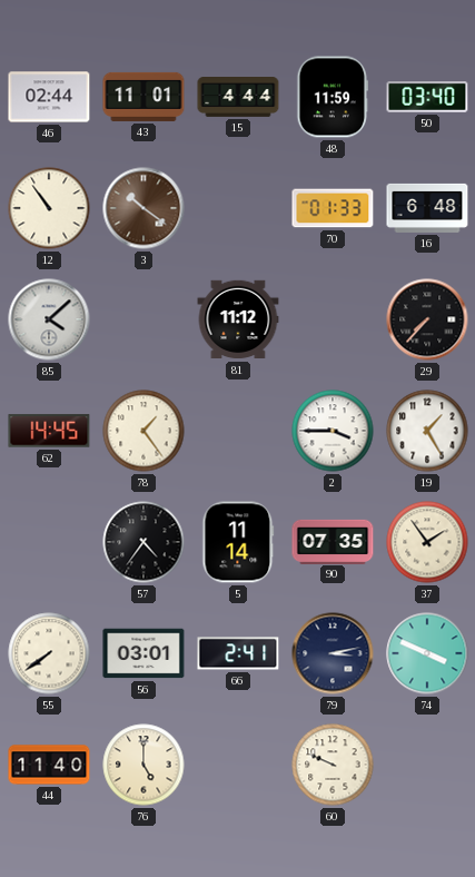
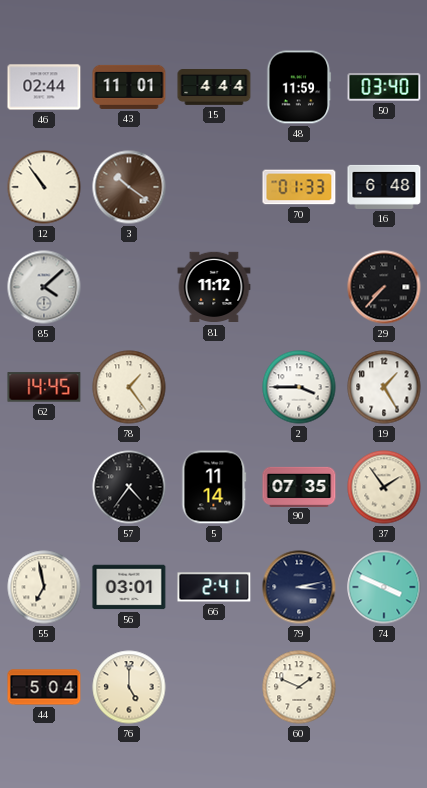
55: 7:39 -> 6:58
44: 11:40 -> 5:04
60: 9:49 -> 1:49
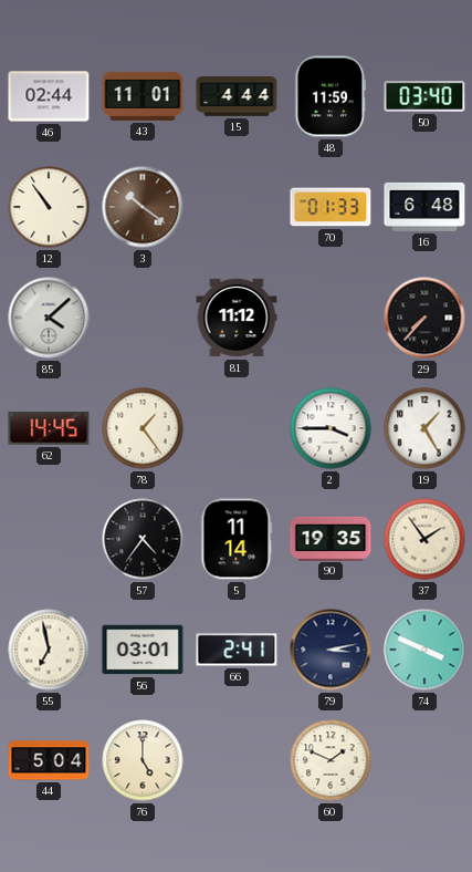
90: 07:35 -> 19:35
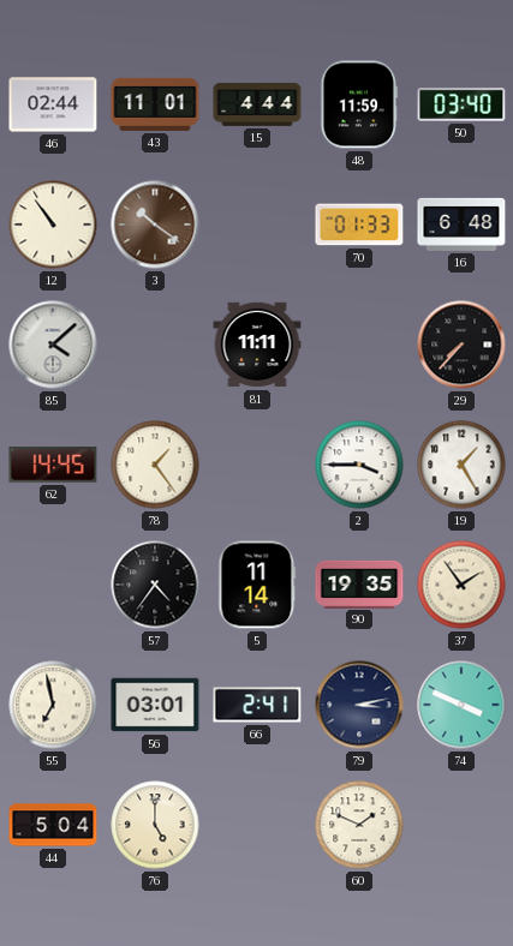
81: 11:12 -> 11:11
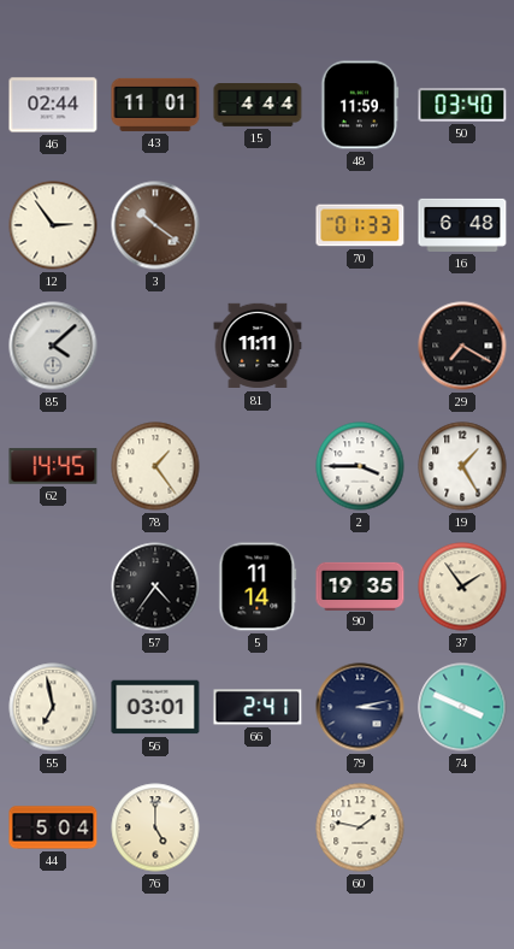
12: 10:54 -> 2:54
29: 7:37 -> 7:20
60: 1:49 -> 1:47
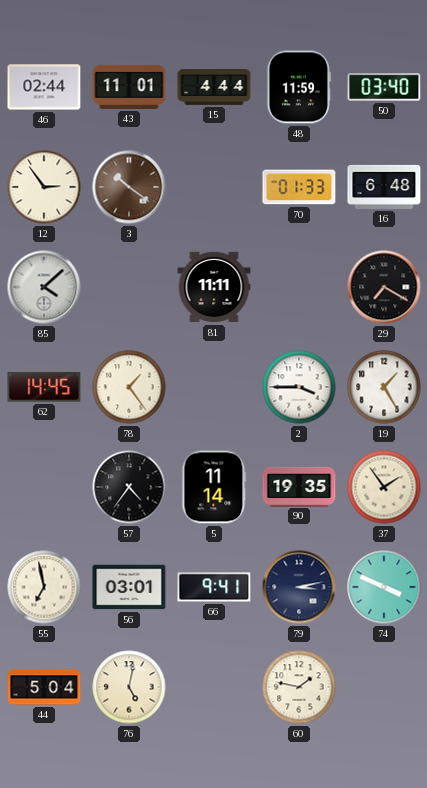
66: 2:41 -> 9:41
76: 5:00 -> 5:02
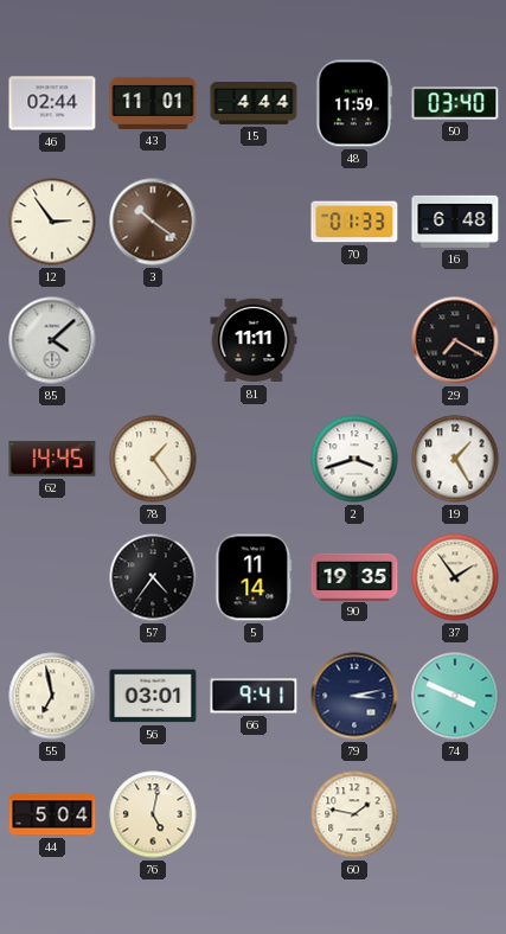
2: 3:45 -> 3:42
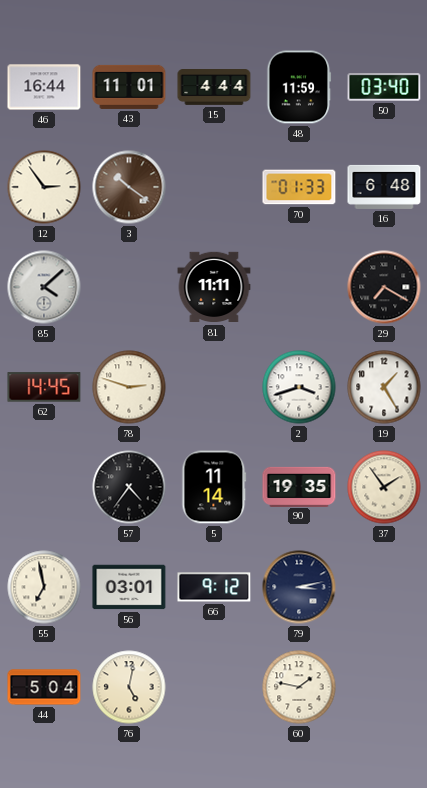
46: 02:44 -> 16:44
78: 1:24 -> 2:48
66: 9:41 -> 9:12
74: 3:49 -> none
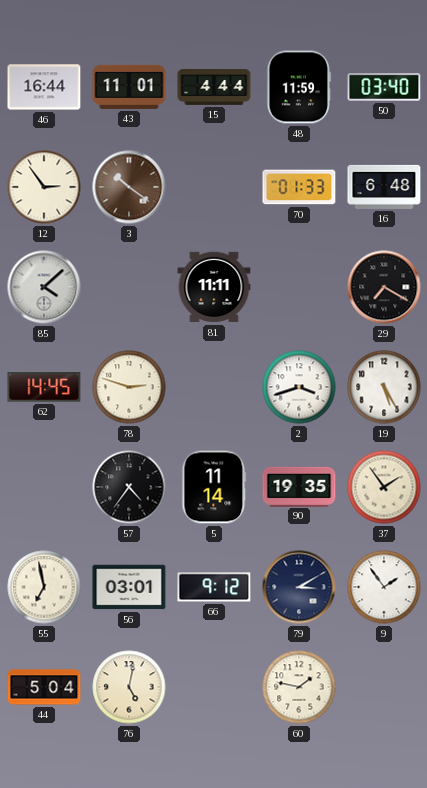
19: 1:25 -> 5:25
79: 3:13 -> 3:10
9: none -> 1:54
